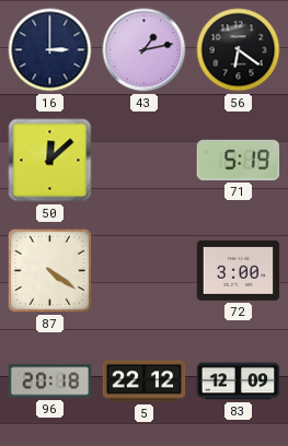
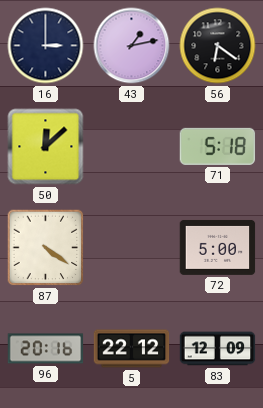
71: 5:19 -> 5:18
72: 3:00 -> 5:00
96: 20:18 -> 20:16
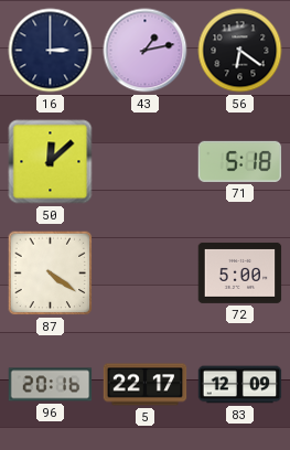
5: 22:12 -> 22:17
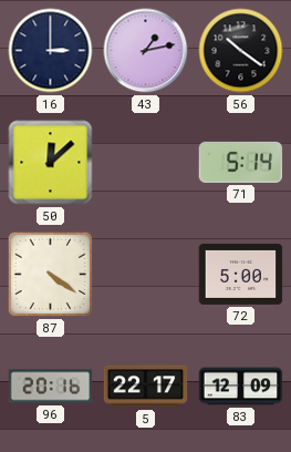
56: 6:21 -> 10:21
71: 5:18 -> 5:14
